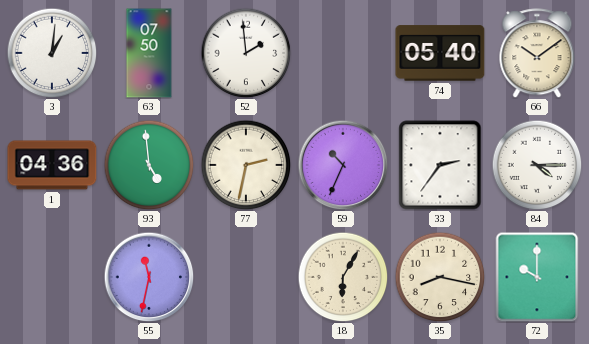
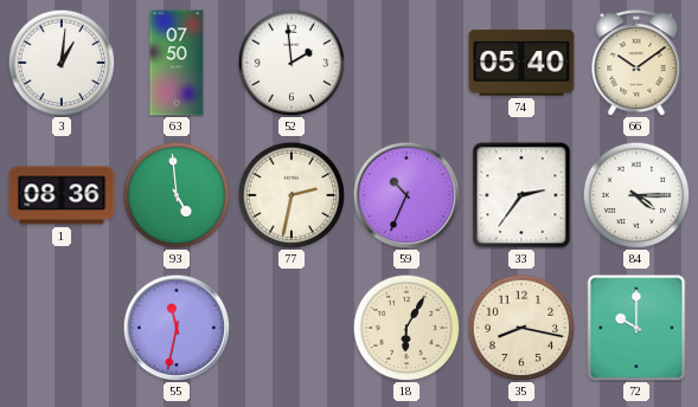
1: 04:36 -> 08:36
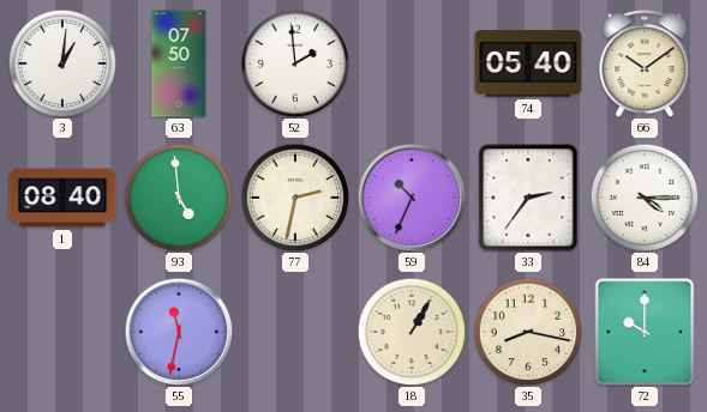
1: 08:36 -> 08:40
18: 6:05 -> 1:05
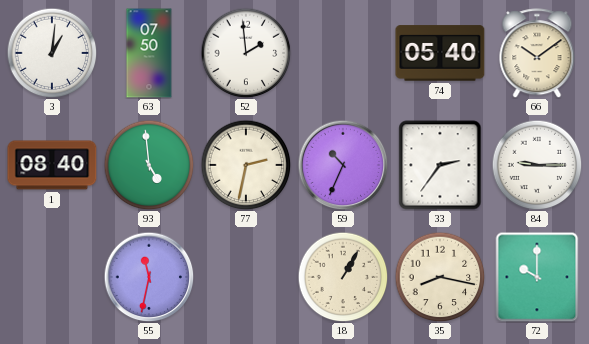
84: 4:15 -> 9:15
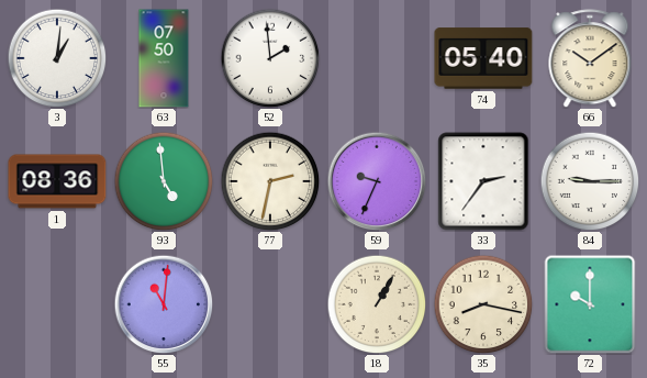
1: 08:40 -> 08:36
59: 10:34 -> 9:34
55: 11:32 -> 11:01
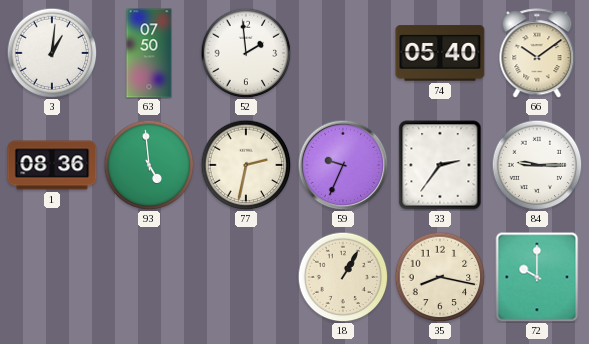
55: 11:01 -> none
